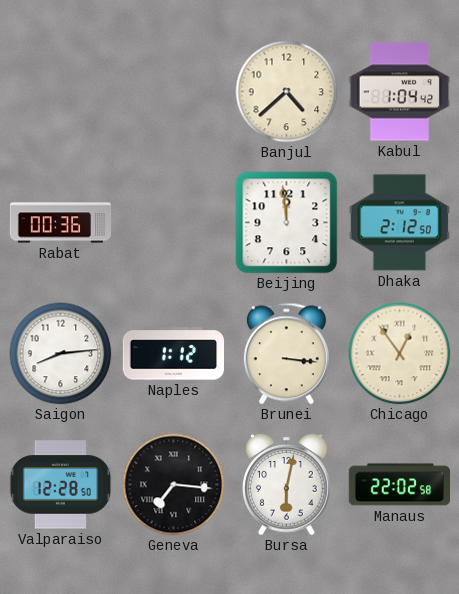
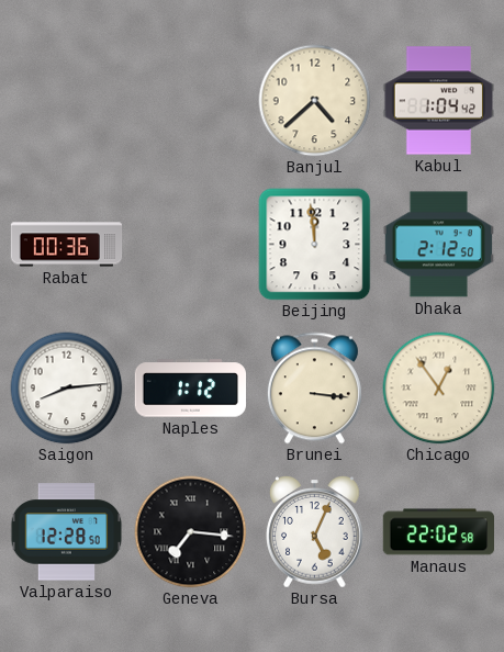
Bursa: 6:02 -> 5:04
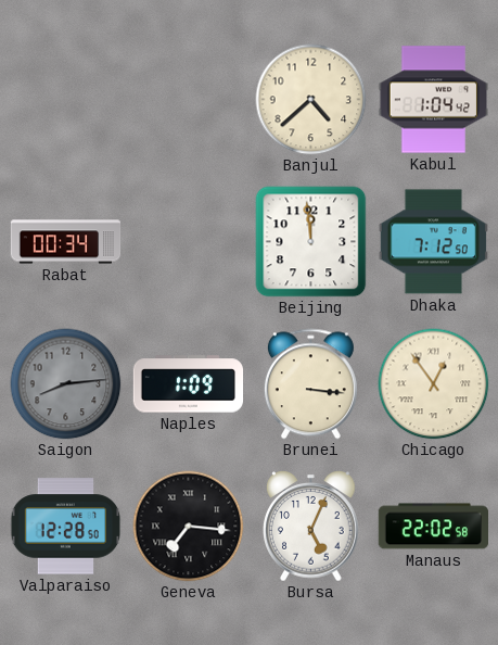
Rabat: 00:36 -> 00:34
Dhaka: 2:12 -> 7:12
Saigon dial: white -> grey
Naples: 1:12 -> 1:09
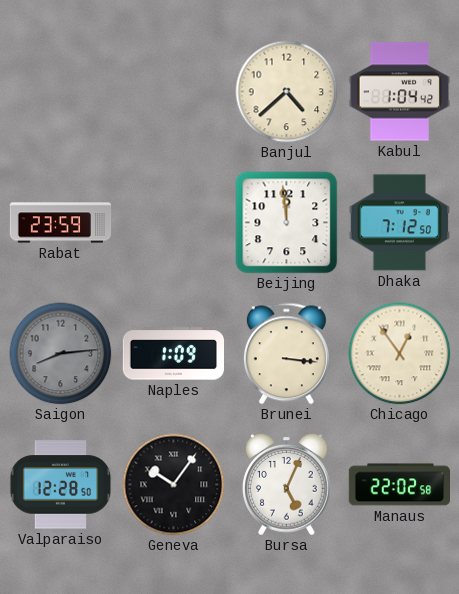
Rabat: 00:34 -> 23:59
Geneva: 7:16 -> 10:06
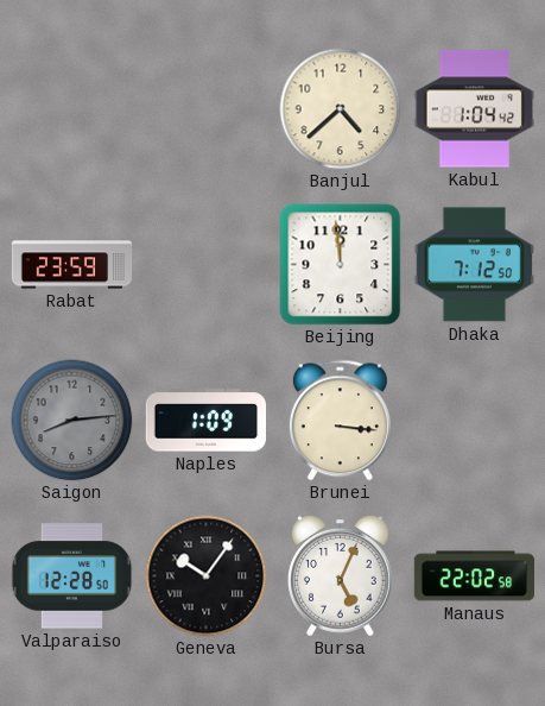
Chicago: 12:54 -> none
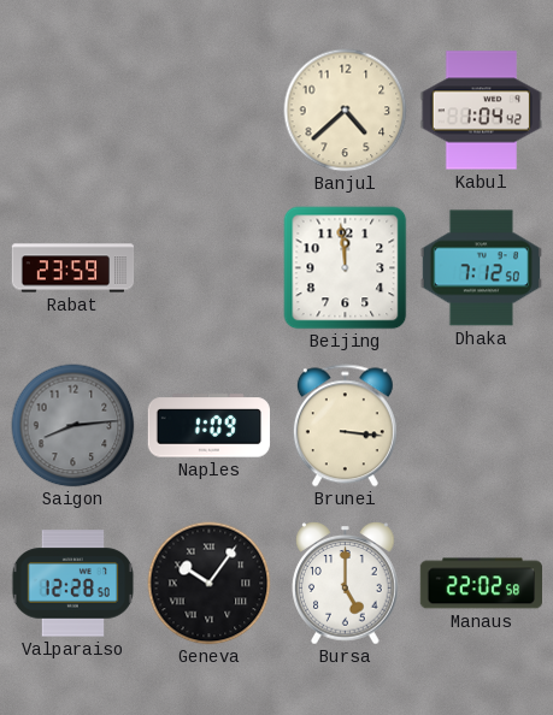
Bursa: 5:04 -> 5:00
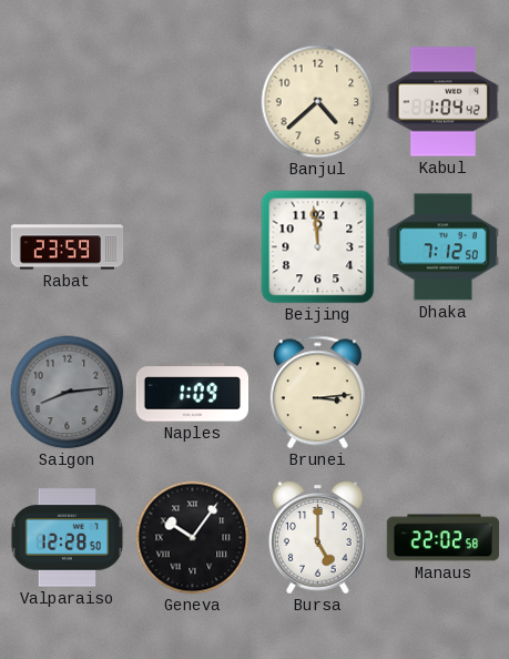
Brunei: 3:16 -> 3:14
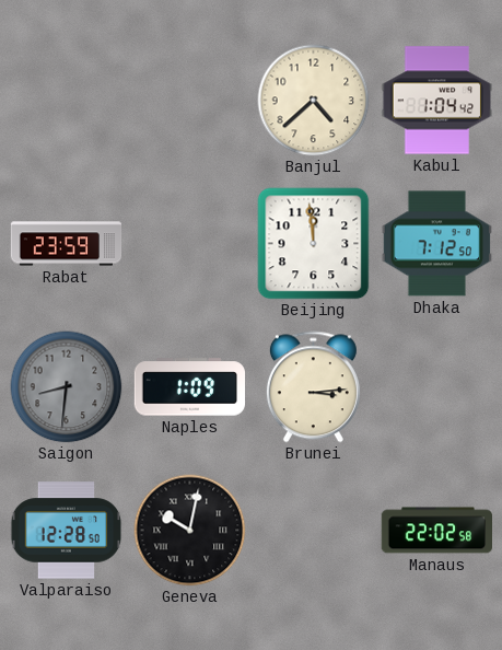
Saigon: 8:14 -> 8:31
Geneva: 10:06 -> 10:02
Bursa: 5:00 -> none
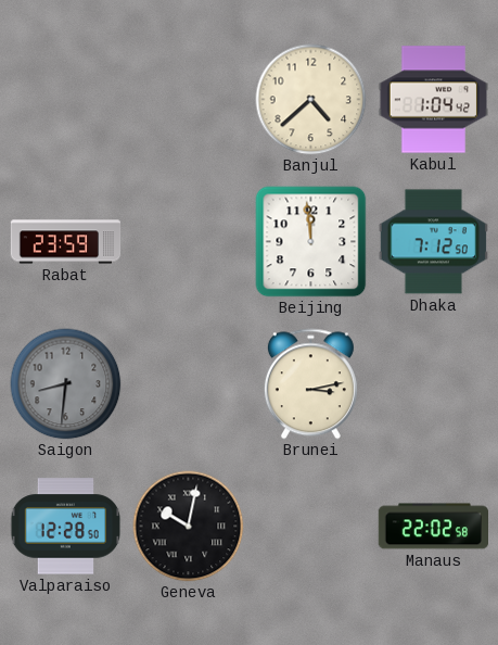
Naples: 1:09 -> none
Brunei: 3:14 -> 3:13
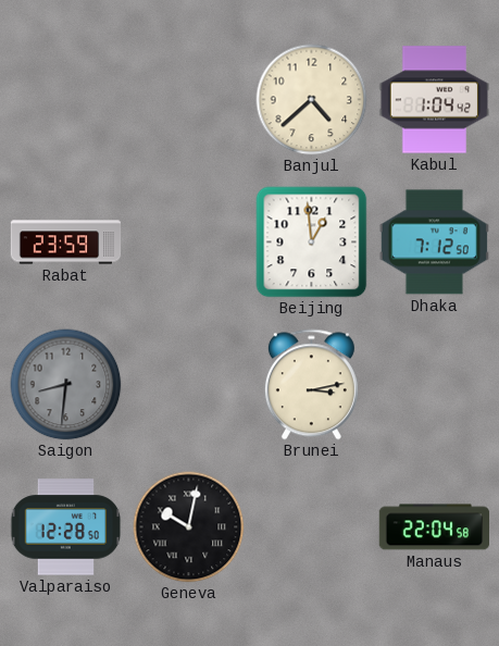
Beijing: 11:59 -> 12:59
Manaus: 22:02 -> 22:04
